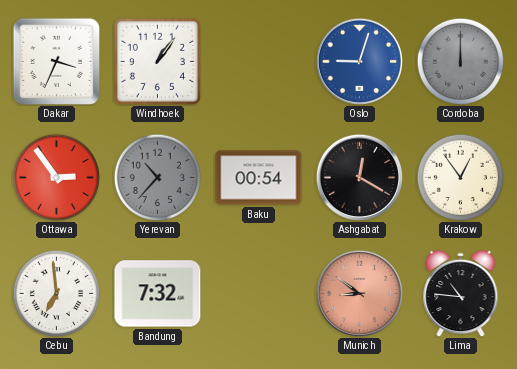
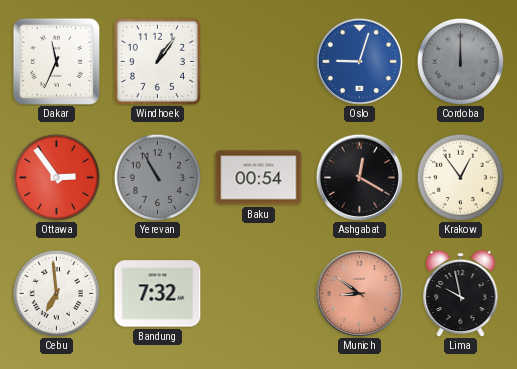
Dakar: 3:34 -> 11:34
Yerevan: 10:37 -> 10:55
Lima: 10:46 -> 9:58
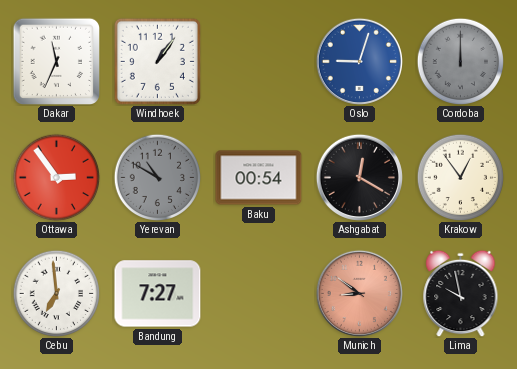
Yerevan: 10:55 -> 10:50
Bandung: 7:32 -> 7:27
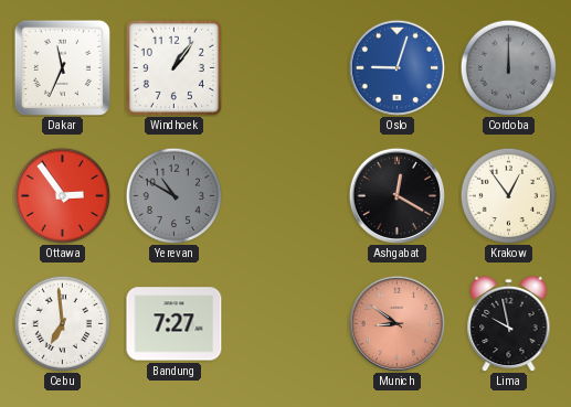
Baku: 00:54 -> none
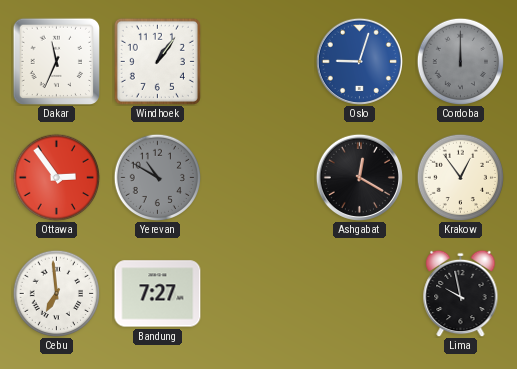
Munich: 8:51 -> none
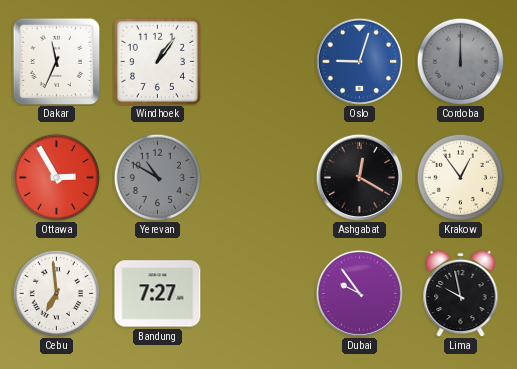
Ottawa: 2:54 -> 2:55
Dubai: none -> 9:54
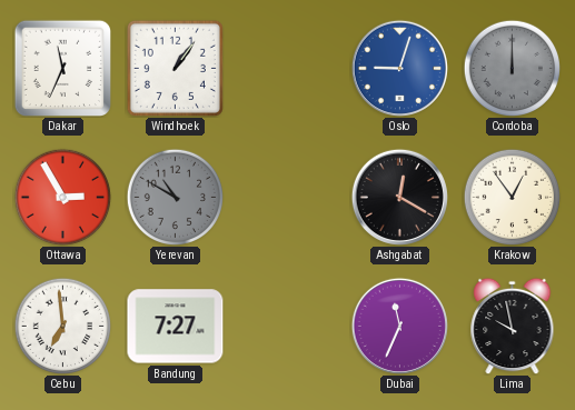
Dubai: 9:54 -> 11:34
